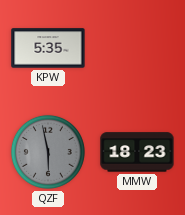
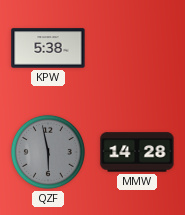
KPW: 5:35 -> 5:38
MMW: 18:23 -> 14:28
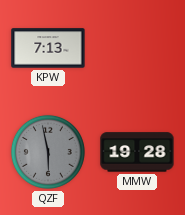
KPW: 5:38 -> 7:13
MMW: 14:28 -> 19:28
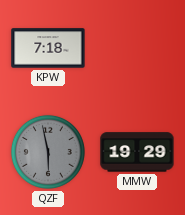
KPW: 7:13 -> 7:18
MMW: 19:28 -> 19:29
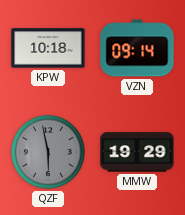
KPW: 7:18 -> 10:18
VZN: none -> 09:14
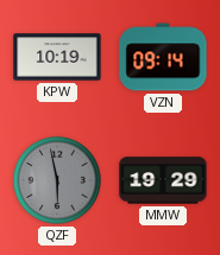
KPW: 10:18 -> 10:19
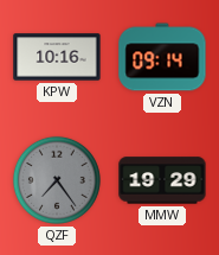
KPW: 10:19 -> 10:16
QZF: 5:58 -> 7:24
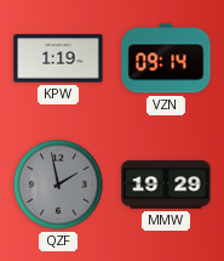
KPW: 10:16 -> 1:19
QZF: 7:24 -> 1:58
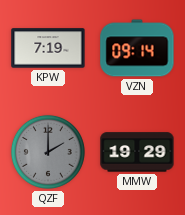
KPW: 1:19 -> 7:19
QZF: 1:58 -> 2:00
